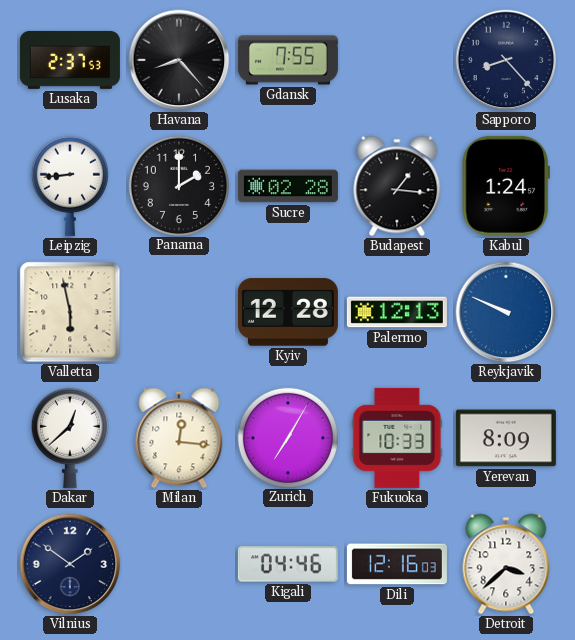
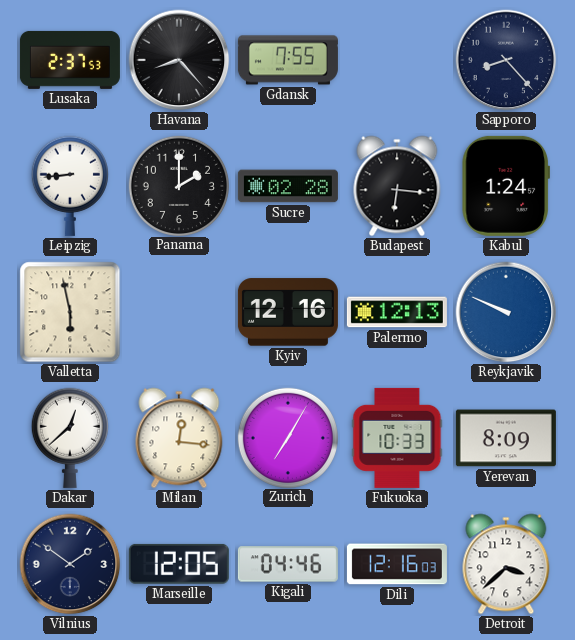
Budapest: 1:16 -> 6:16
Kyiv: 12:28 -> 12:16
Marseille: none -> 12:05
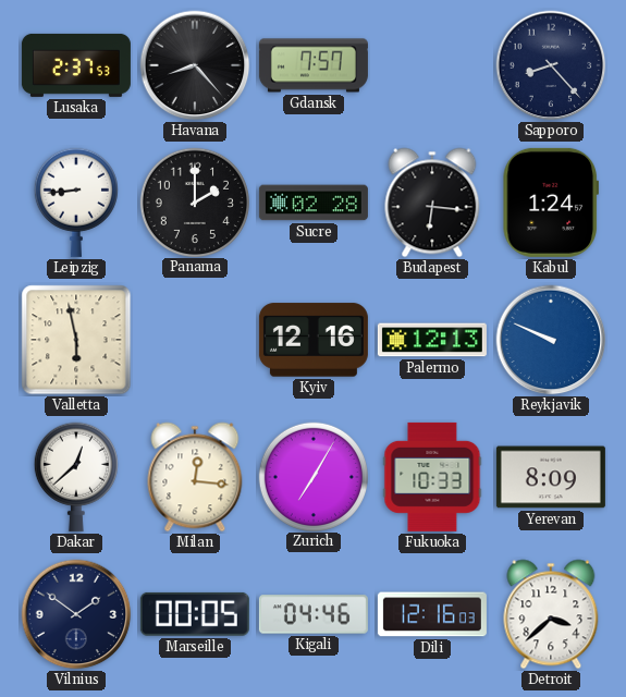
Gdansk: 7:55 -> 7:57
Marseille: 12:05 -> 00:05
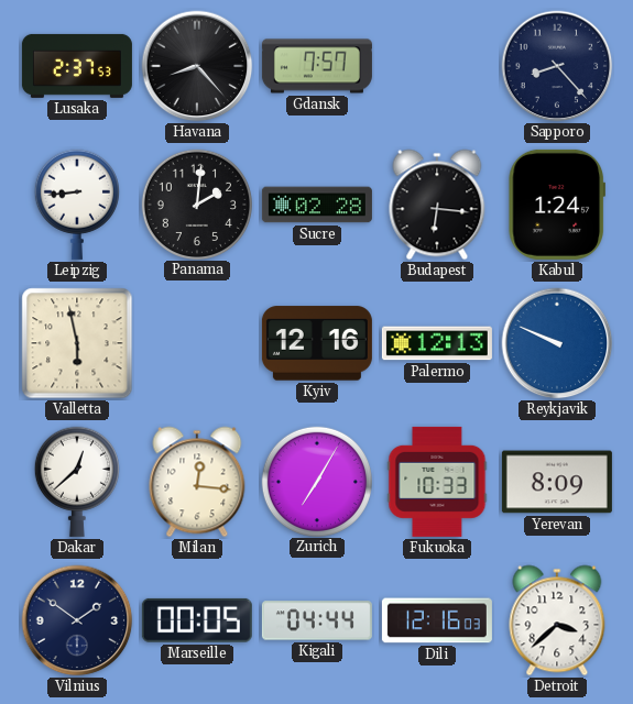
Panama: 2:00 -> 2:01
Kigali: 04:46 -> 04:44
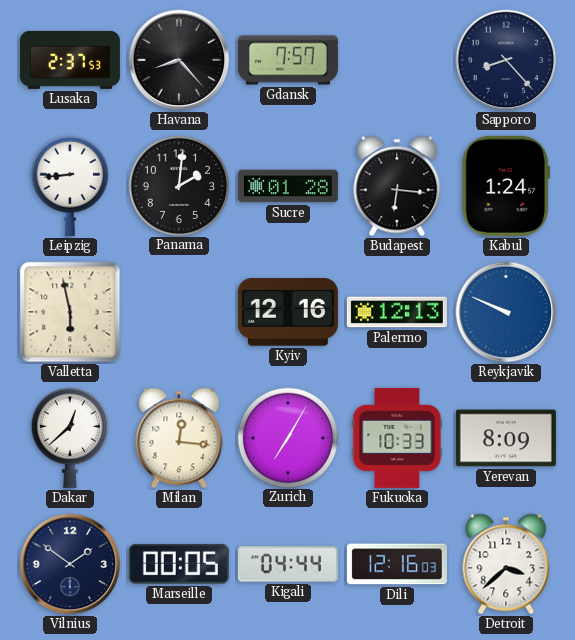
Sucre: 02:28 -> 01:28
